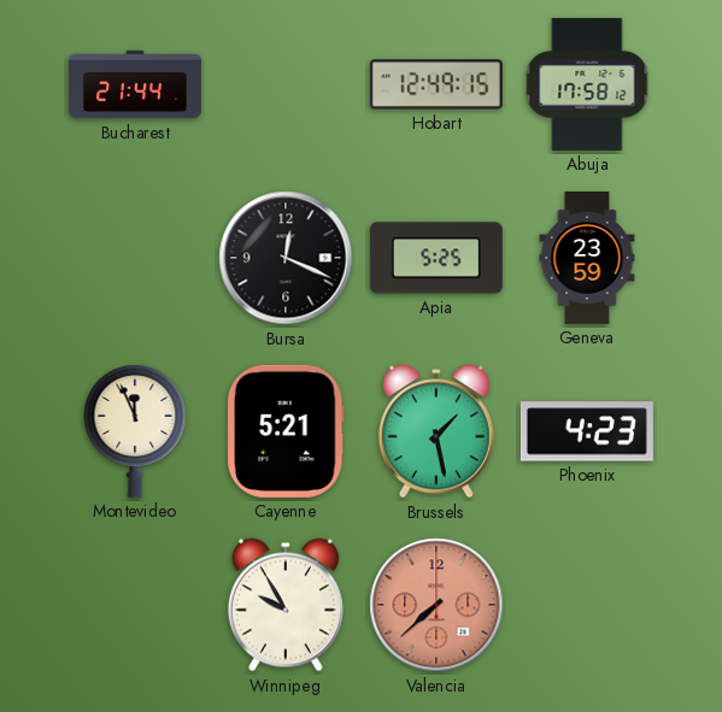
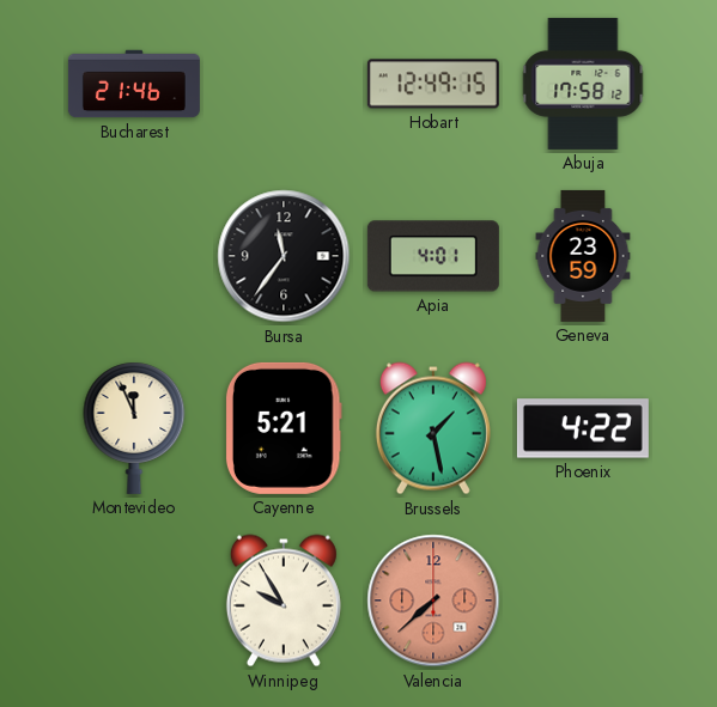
Bucharest: 21:44 -> 21:46
Bursa: 12:19 -> 11:36
Apia: 5:25 -> 4:01
Phoenix: 4:23 -> 4:22
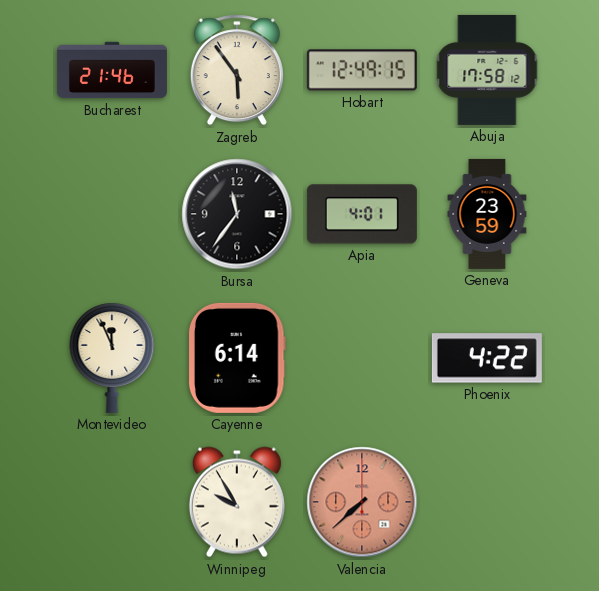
Zagreb: none -> 5:54
Cayenne: 5:21 -> 6:14
Brussels: 1:28 -> none
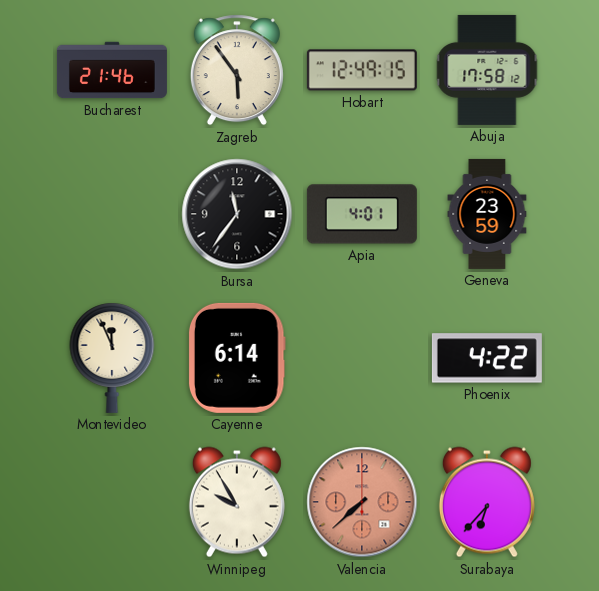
Surabaya: none -> 6:37
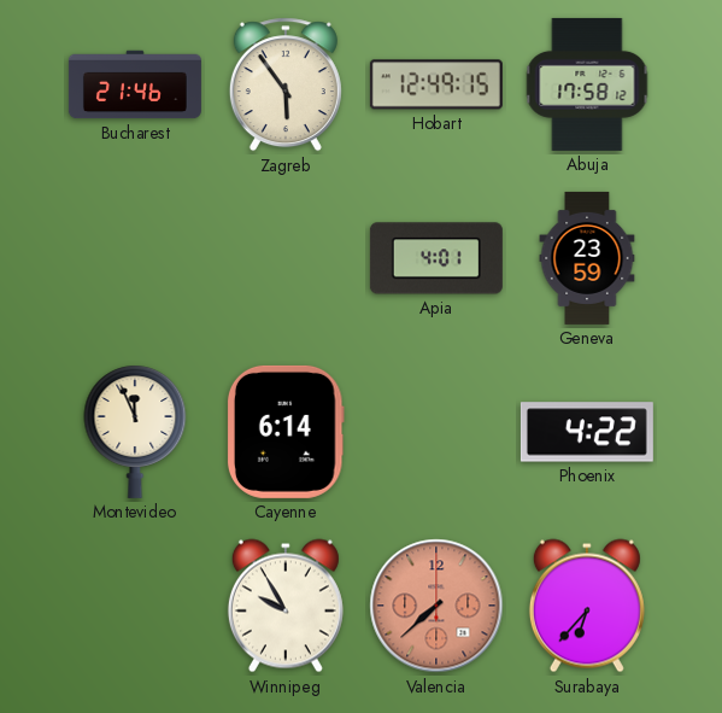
Bursa: 11:36 -> none
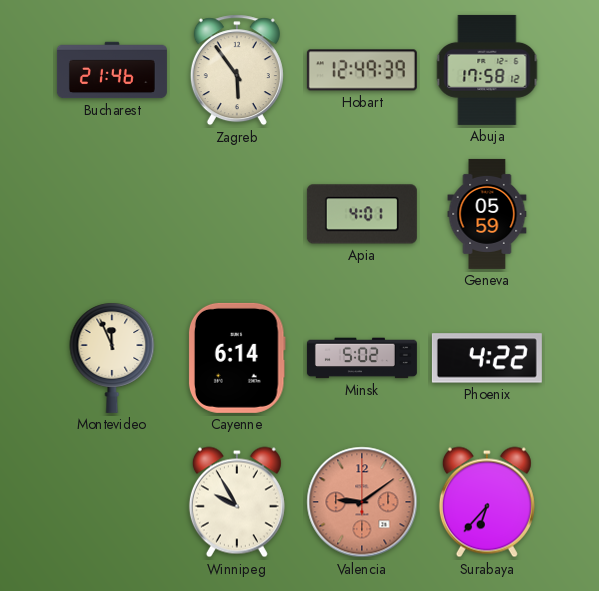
Hobart: 12:49:15 -> 12:49:39
Geneva: 23:59 -> 05:59
Minsk: none -> 5:02
Valencia: 7:38 -> 9:09
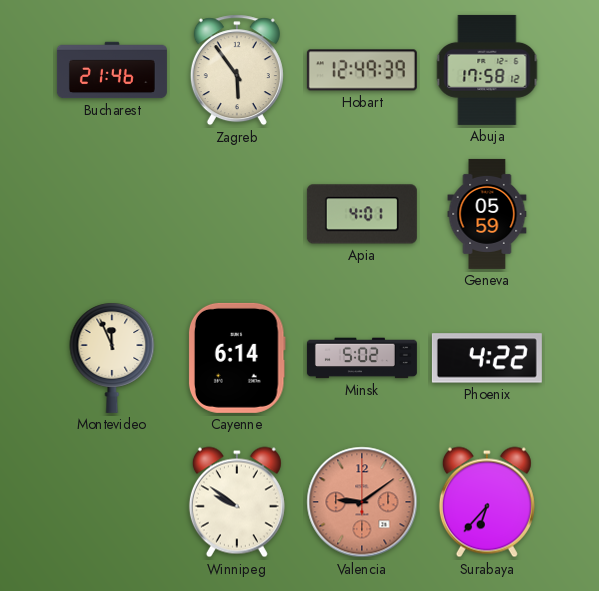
Winnipeg: 9:55 -> 9:51
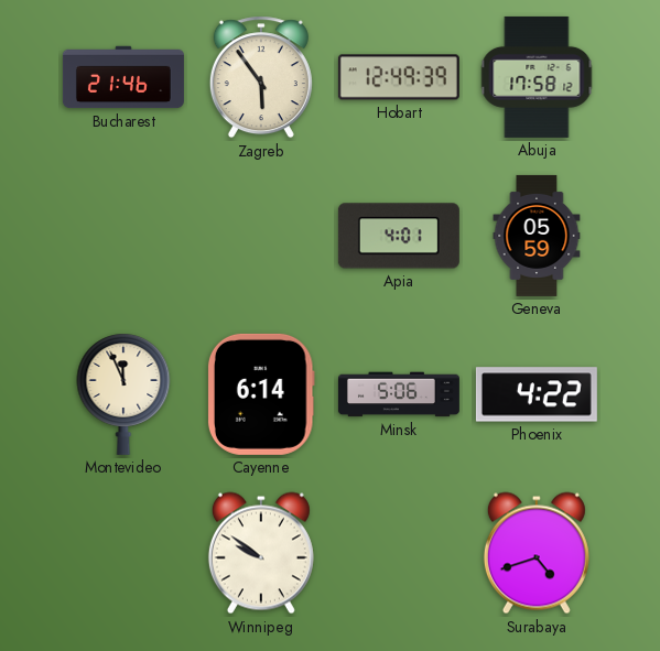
Minsk: 5:02 -> 5:06
Valencia: 9:09 -> none
Surabaya: 6:37 -> 4:42
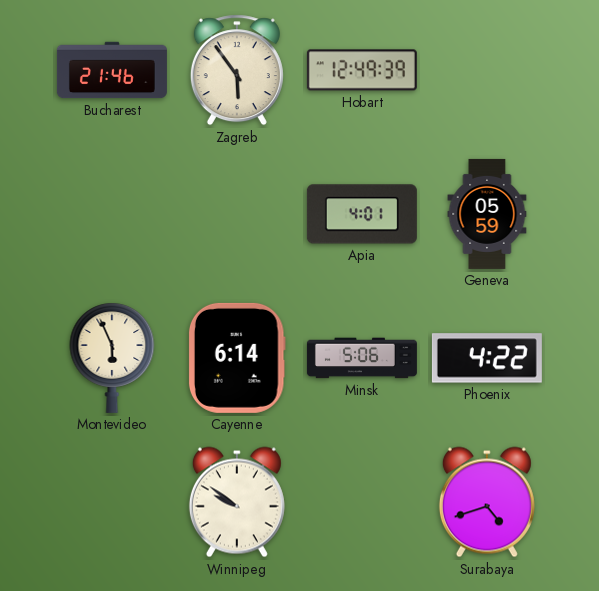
Abuja: 17:58 -> none
Montevideo: 11:56 -> 5:56
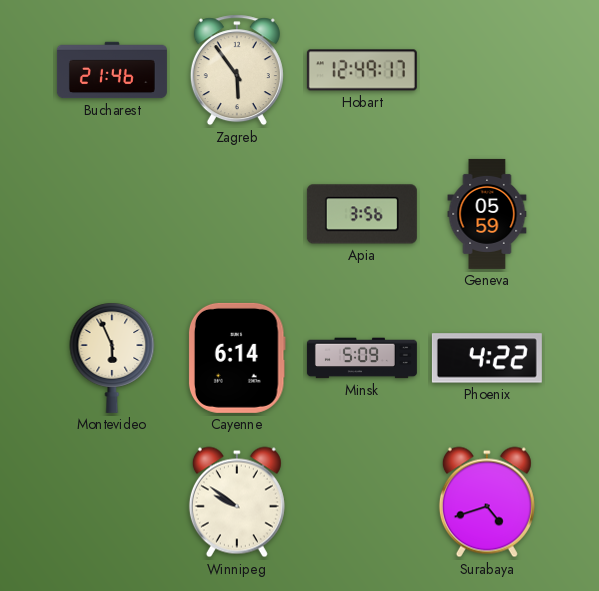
Hobart: 12:49:39 -> 12:49:17
Apia: 4:01 -> 3:56
Minsk: 5:06 -> 5:09
